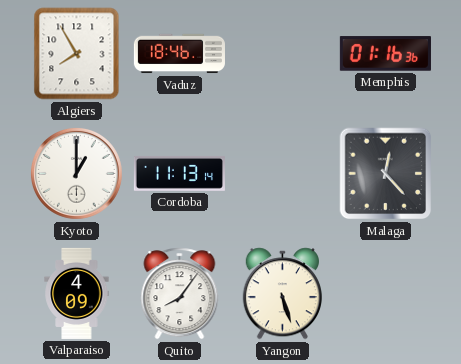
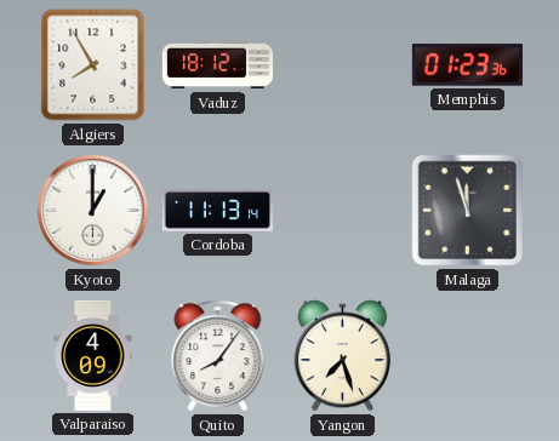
Vaduz: 18:46 -> 18:12
Memphis: 01:16 -> 01:23
Malaga: 12:23 -> 11:57
Yangon: 5:27 -> 7:27
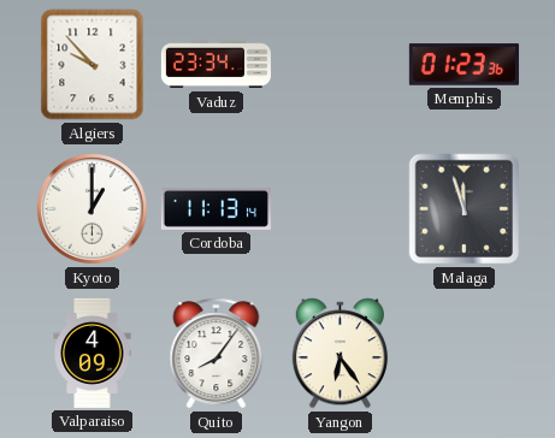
Algiers: 7:55 -> 9:53
Vaduz: 18:12 -> 23:34
Yangon: 7:27 -> 6:24
